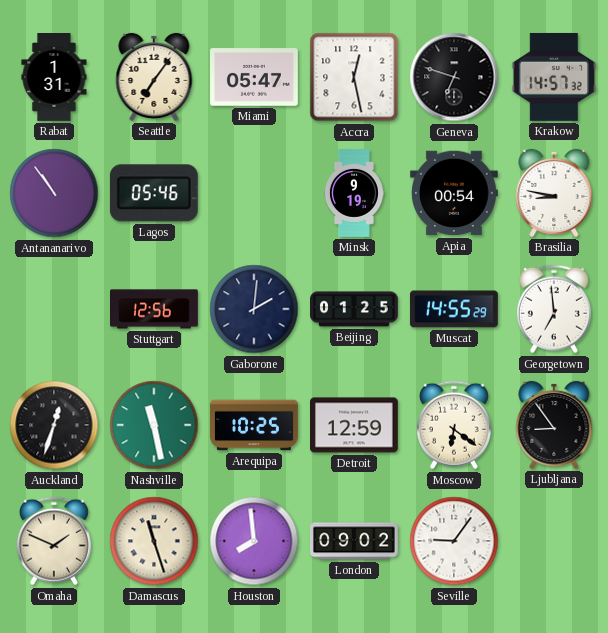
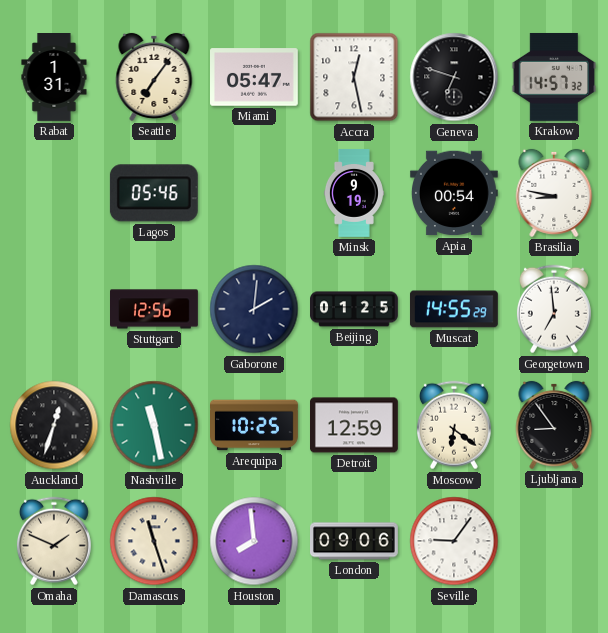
Antananarivo: 10:54 -> none
London: 09:02 -> 09:06
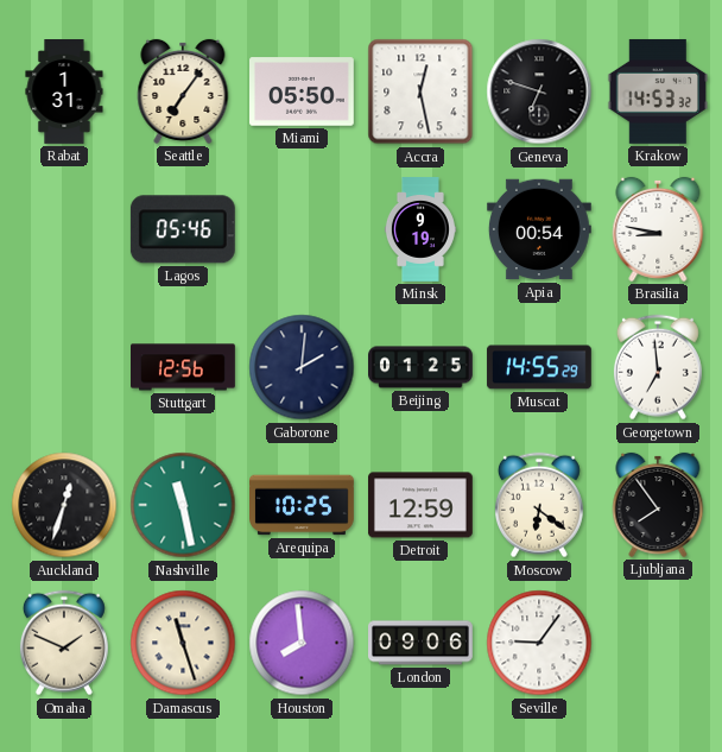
Miami: 05:47 -> 05:50
Krakow: 14:57 -> 14:53
Ljubljana: 8:54 -> 7:54
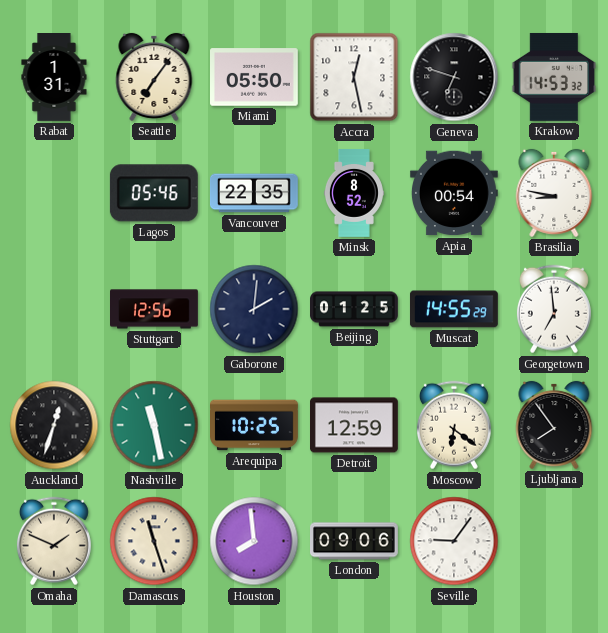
Vancouver: none -> 22:35
Minsk: 9:19 -> 8:52
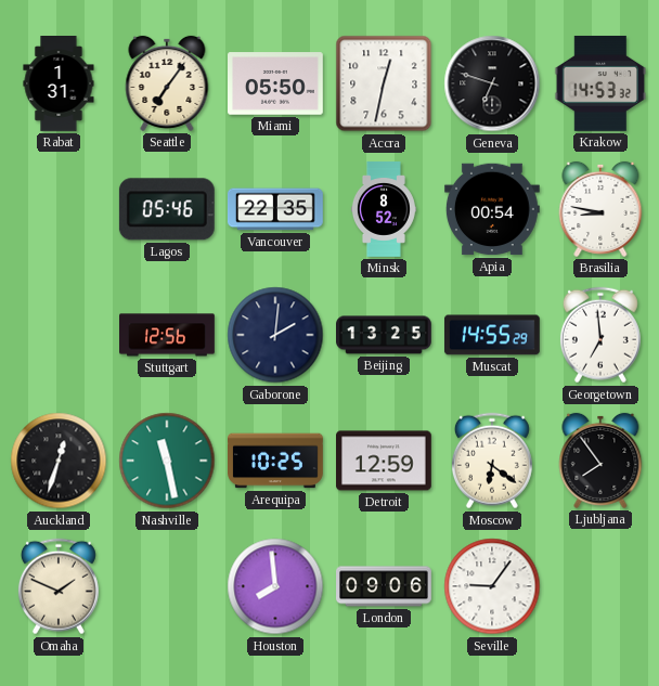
Accra: 12:28 -> 12:32
Beijing: 01:25 -> 13:25
Damascus: 11:27 -> none
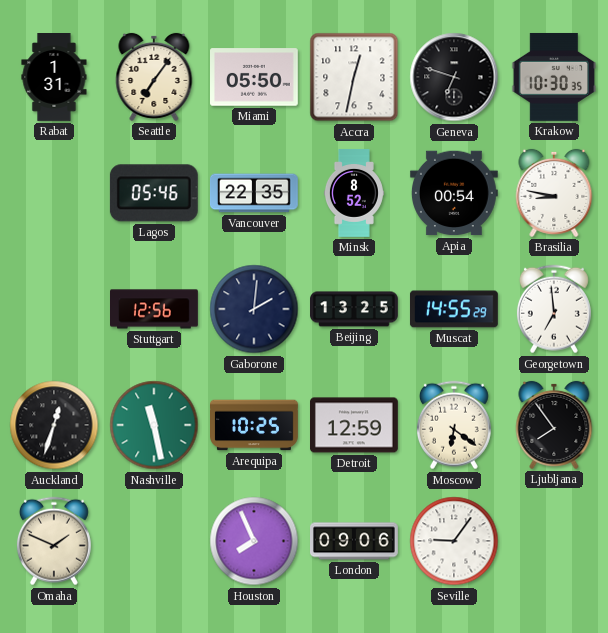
Krakow: 14:53 -> 10:30
Houston: 7:59 -> 7:56
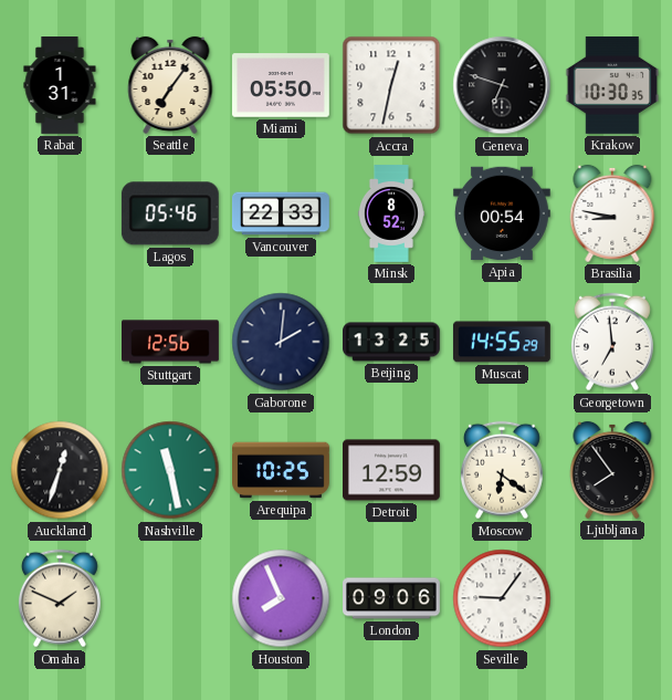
Vancouver: 22:35 -> 22:33
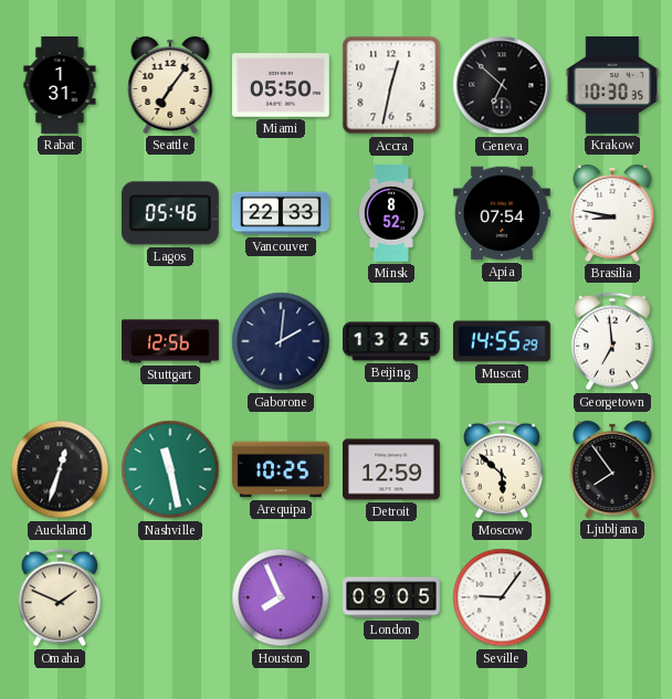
Geneva: 6:48 -> 6:52
Apia: 00:54 -> 07:54
Moscow: 6:21 -> 5:52
London: 09:06 -> 09:05
